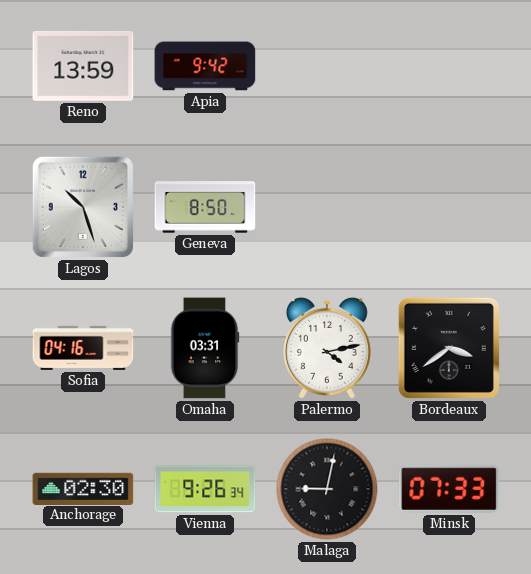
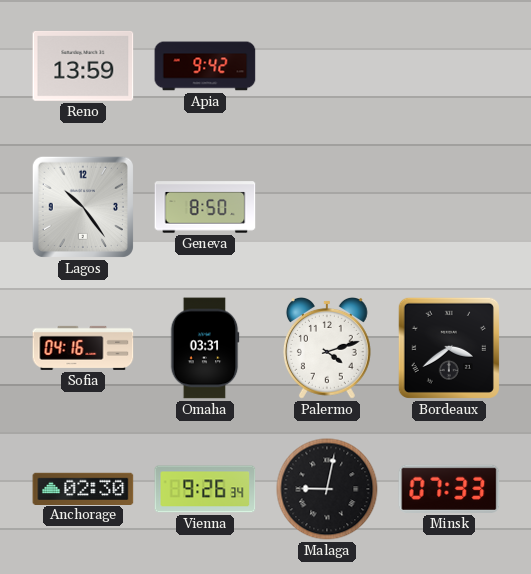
Lagos: 10:27 -> 10:24
Palermo: 4:13 -> 4:12
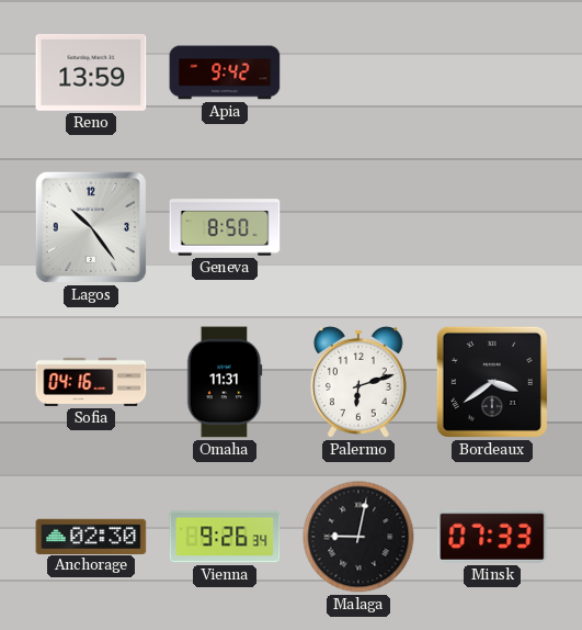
Omaha: 03:31 -> 11:31
Palermo: 4:12 -> 6:12
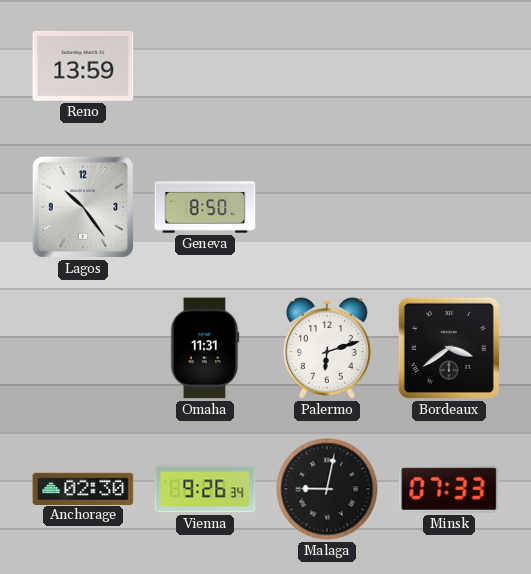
Apia: 9:42 -> none
Sofia: 04:16 -> none
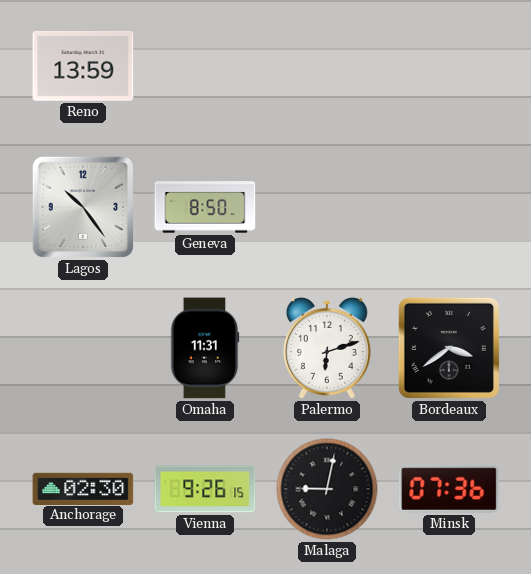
Vienna: 9:26:34 -> 9:26:15
Minsk: 07:33 -> 07:36
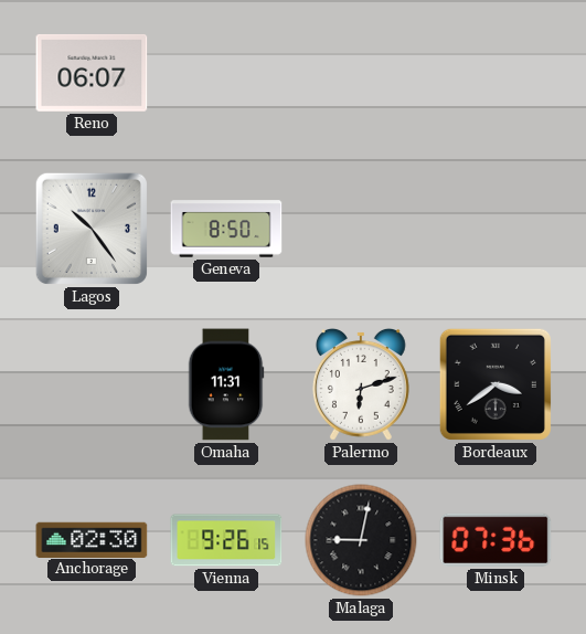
Reno: 13:59 -> 06:07
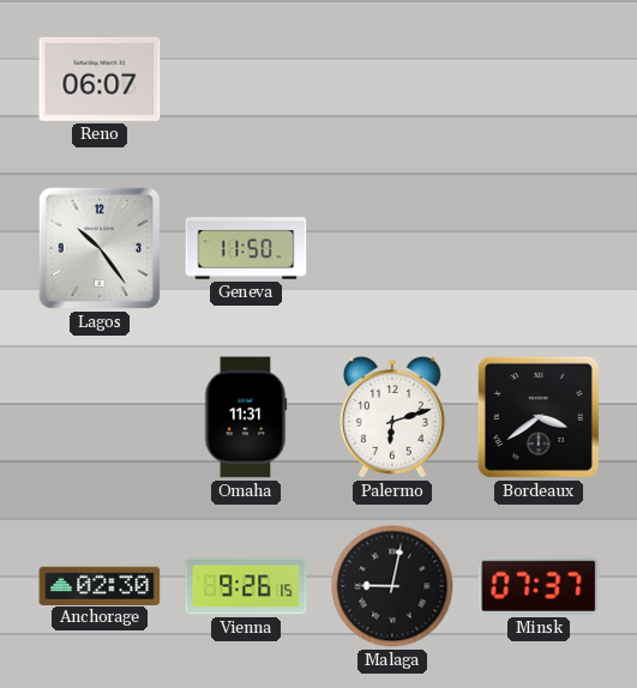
Geneva: 8:50 -> 11:50
Minsk: 07:36 -> 07:37
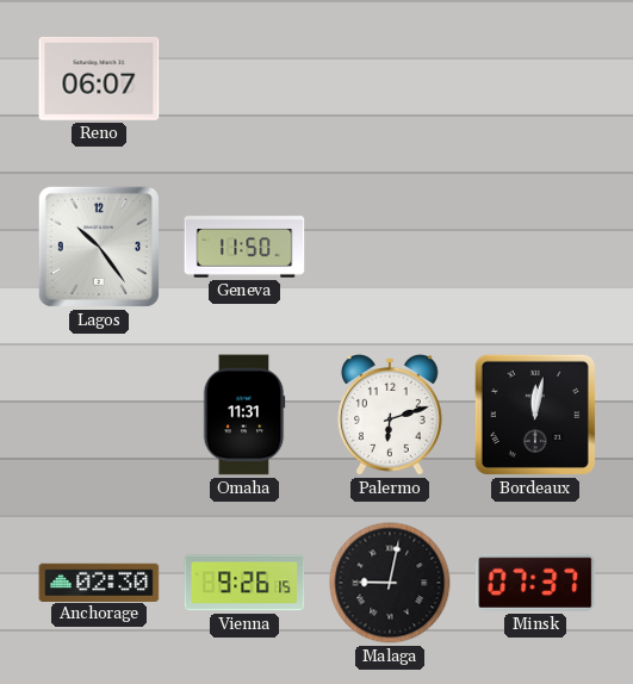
Bordeaux: 3:39 -> 12:02
